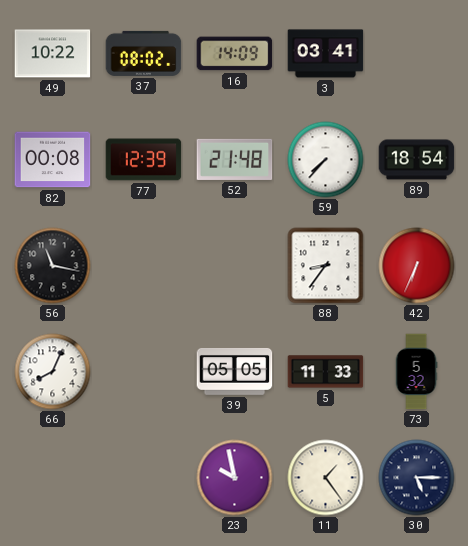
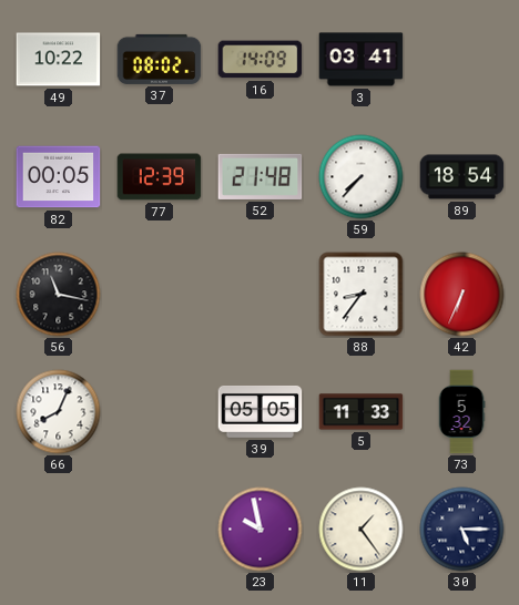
82: 00:08 -> 00:05
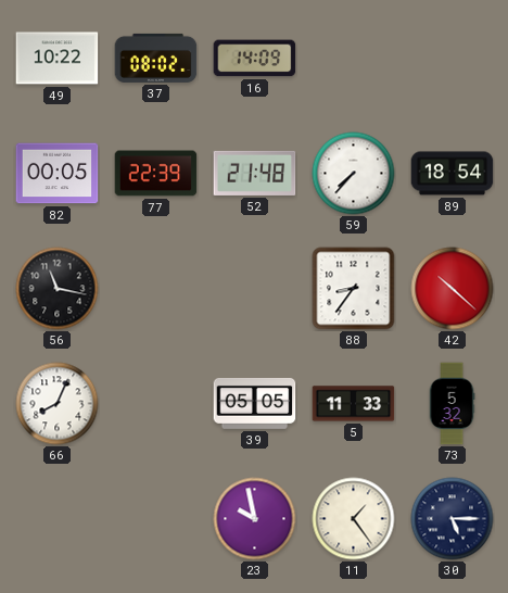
3: 03:41 -> none
77: 12:39 -> 22:39
42: 6:34 -> 10:22
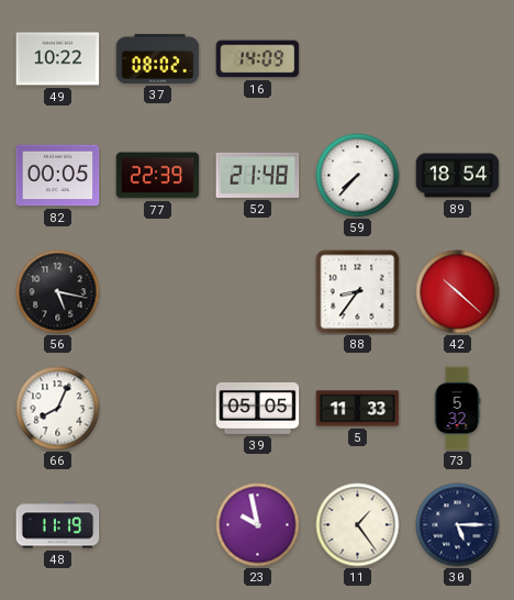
56: 11:17 -> 5:17
48: none -> 11:19
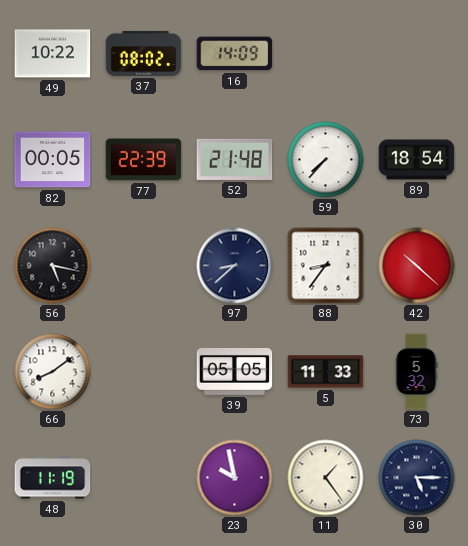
97: none -> 8:38
66: 8:04 -> 8:09
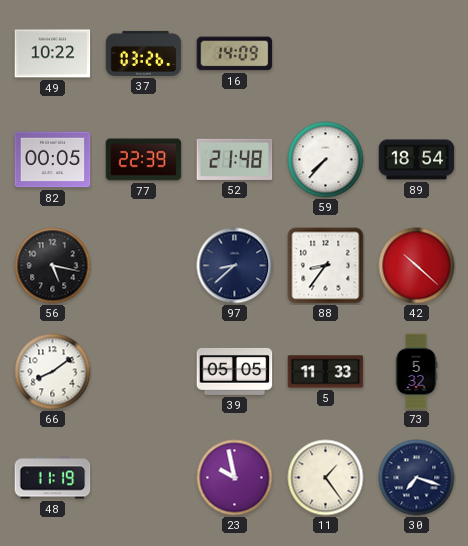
37: 08:02 -> 03:26
30: 5:15 -> 7:18
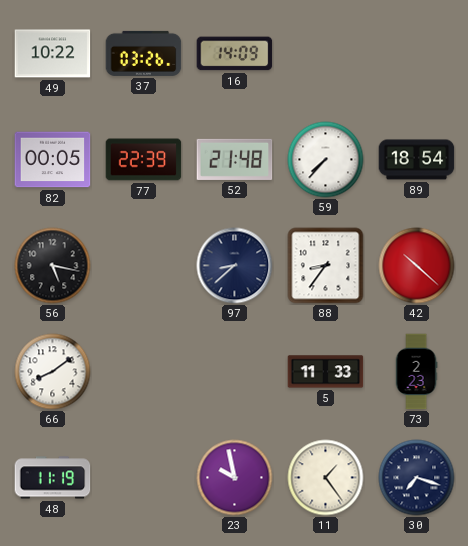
39: 05:05 -> none
73: 5:32 -> 2:23
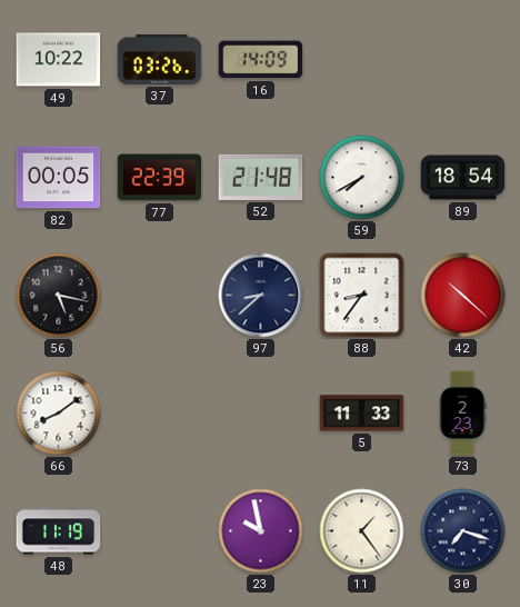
59: 7:37 -> 7:40
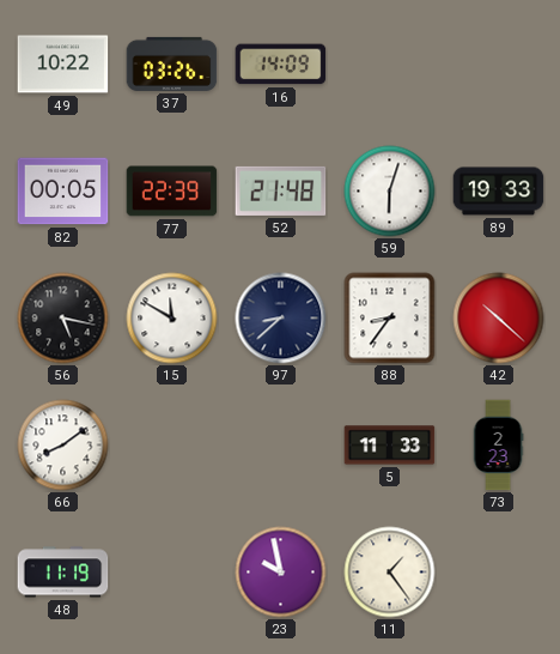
59: 7:40 -> 6:03
89: 18:54 -> 19:33
15: none -> 11:50
30: 7:18 -> none
